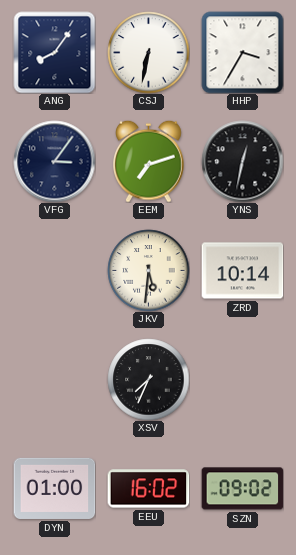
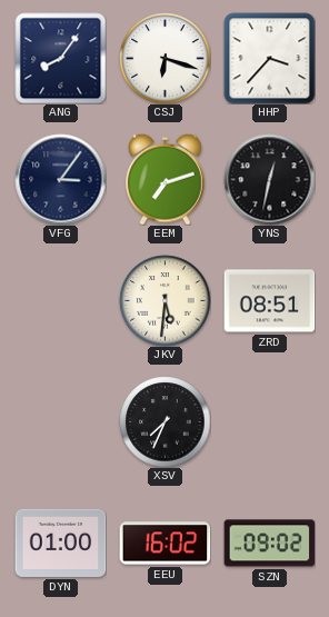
CSJ: 6:32 -> 6:18
HHP: 3:35 -> 3:37
ZRD: 10:14 -> 08:51
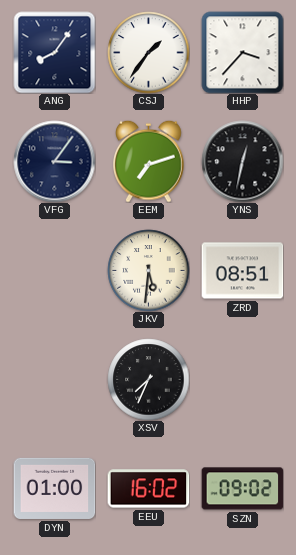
CSJ: 6:18 -> 1:36
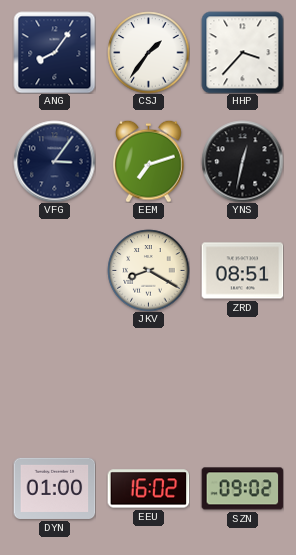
JKV: 5:31 -> 8:20
XSV: 7:34 -> none
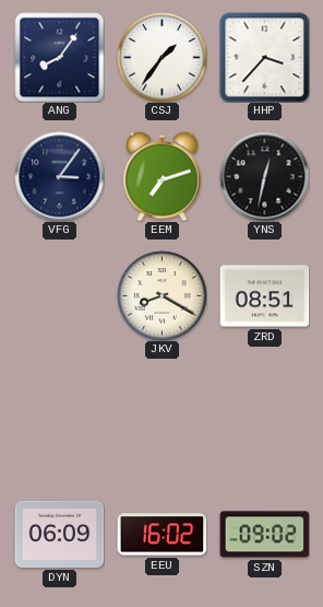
DYN: 01:00 -> 06:09
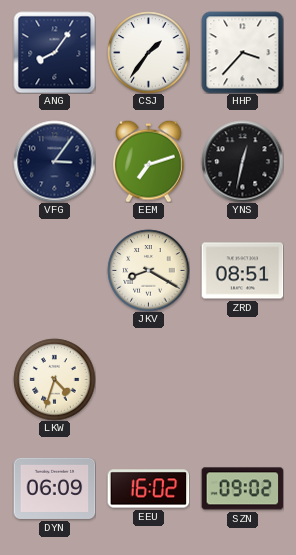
LKW: none -> 4:33
